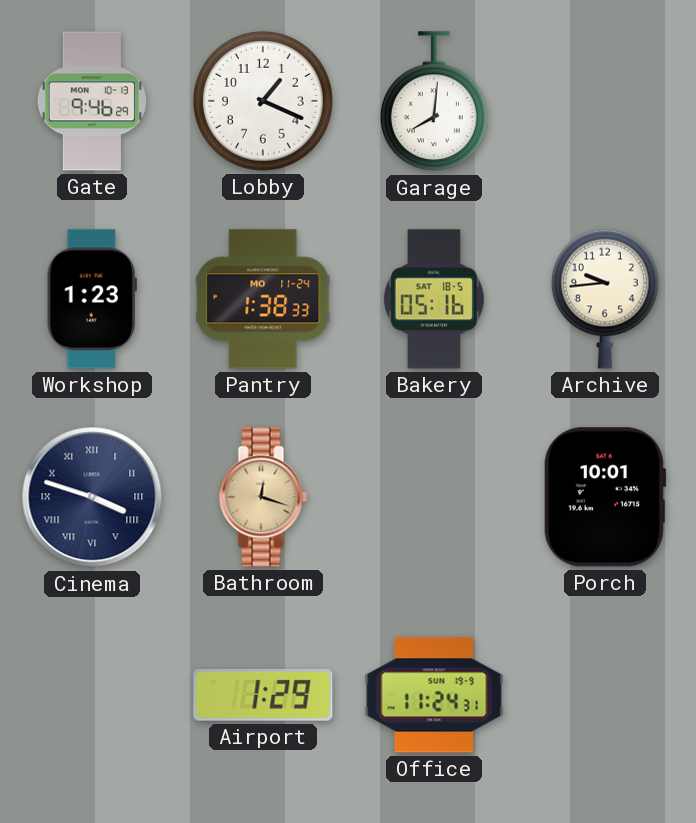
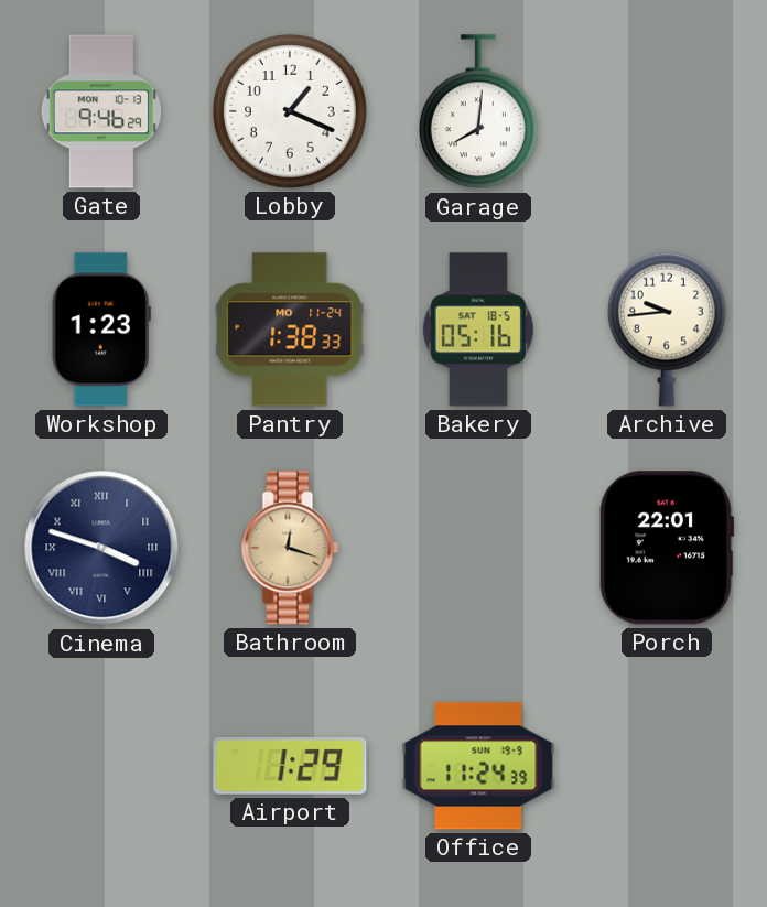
Porch: 10:01 -> 22:01
Office: 11:24:31 -> 11:24:39
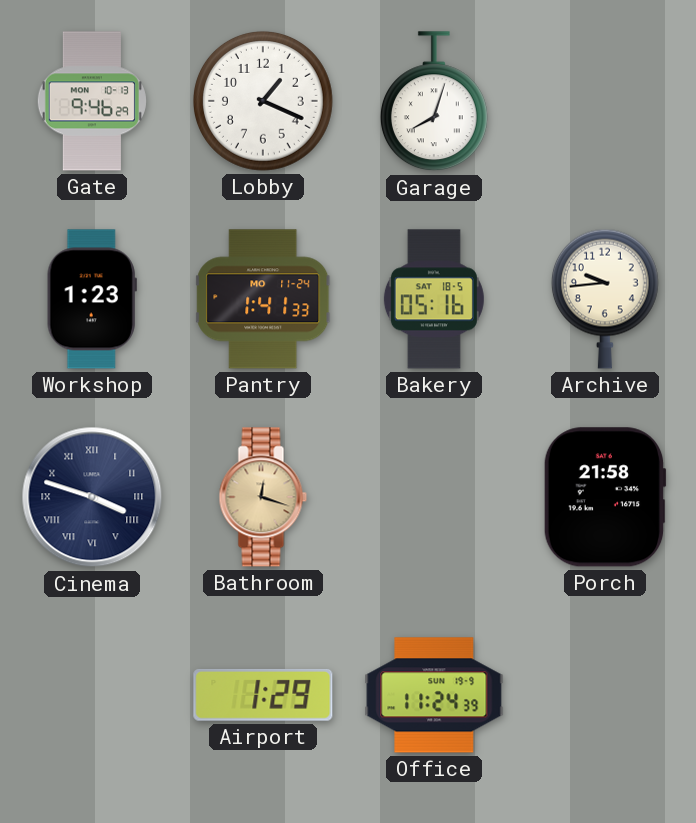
Garage: 8:01 -> 8:03
Pantry: 1:38 -> 1:41
Porch: 22:01 -> 21:58
